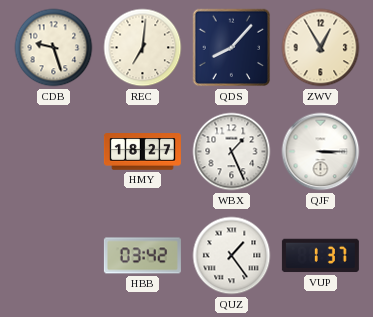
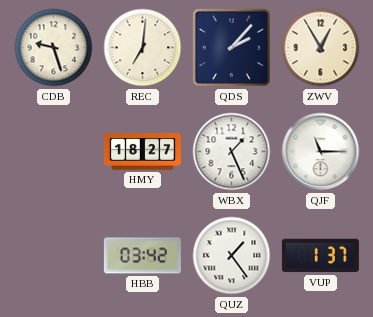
QDS: 8:07 -> 2:07
QJF: 3:15 -> 11:15
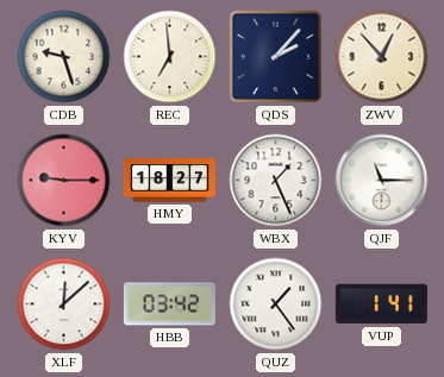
REC: 7:01 -> 6:59
ZWV: 12:55 -> 12:53
KYV: none -> 9:15
XLF: none -> 12:08
VUP: 1:37 -> 1:41
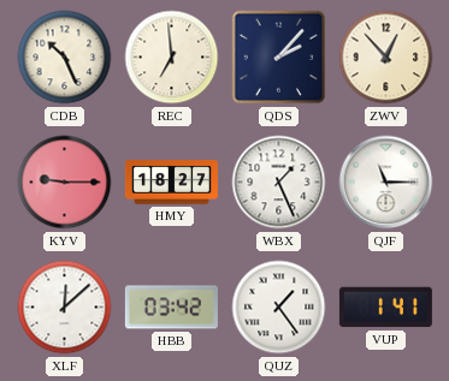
CDB: 9:27 -> 10:26
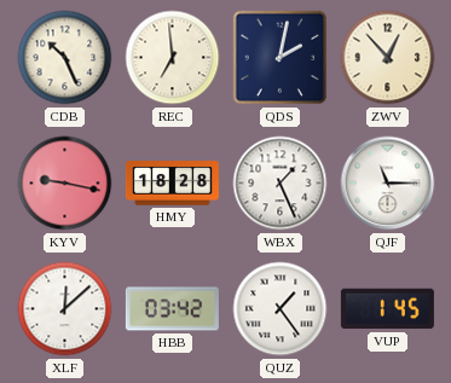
QDS: 2:07 -> 2:02
KYV: 9:15 -> 9:17
HMY: 18:27 -> 18:28
VUP: 1:41 -> 1:45
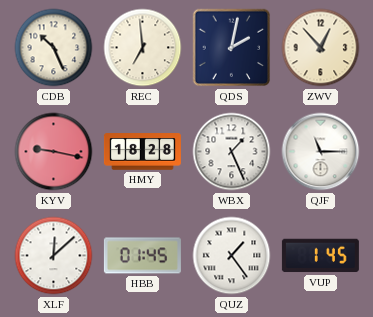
HBB: 03:42 -> 01:45
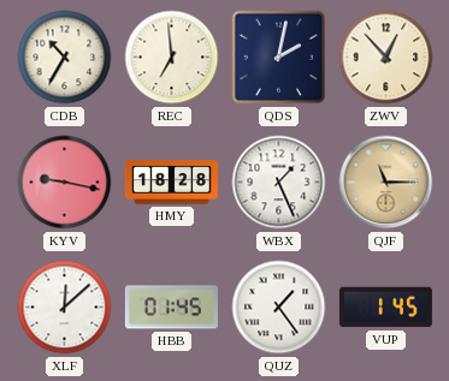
CDB: 10:26 -> 10:35
QJF dial: white -> champagne
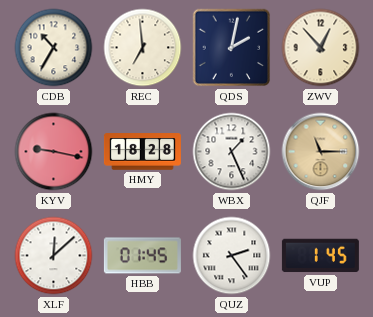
QUZ: 1:24 -> 2:24
